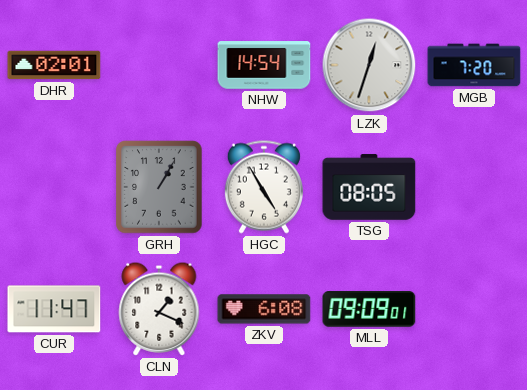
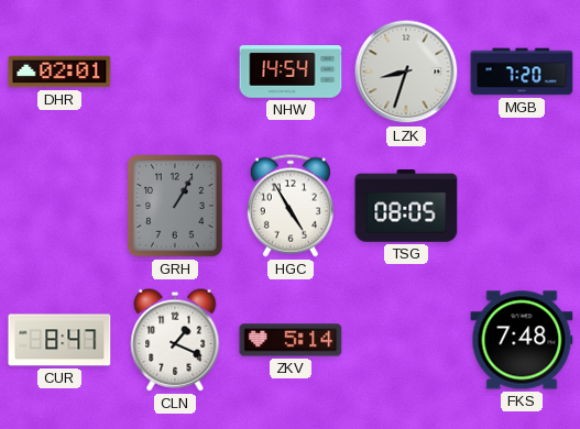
LZK: 12:33 -> 8:33
CUR: 11:47 -> 8:47
ZKV: 6:08 -> 5:14
MLL: 09:09 -> none
FKS: none -> 7:48
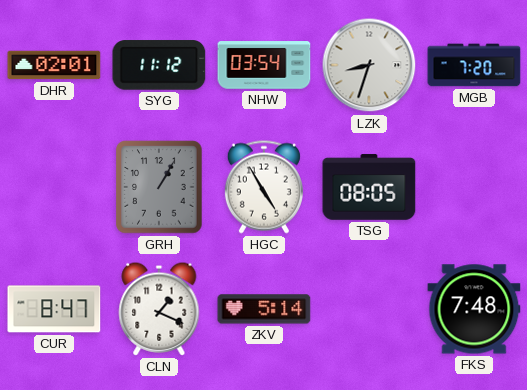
SYG: none -> 11:12
NHW: 14:54 -> 03:54
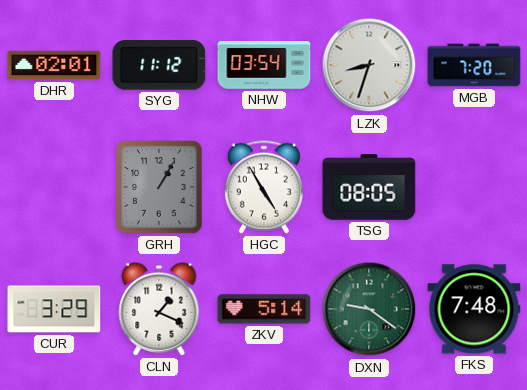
CUR: 8:47 -> 3:29
DXN: none -> 9:21
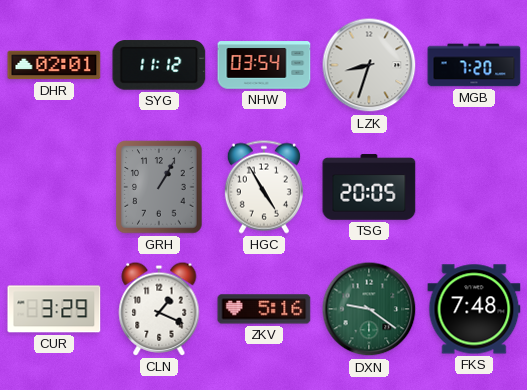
TSG: 08:05 -> 20:05
ZKV: 5:14 -> 5:16
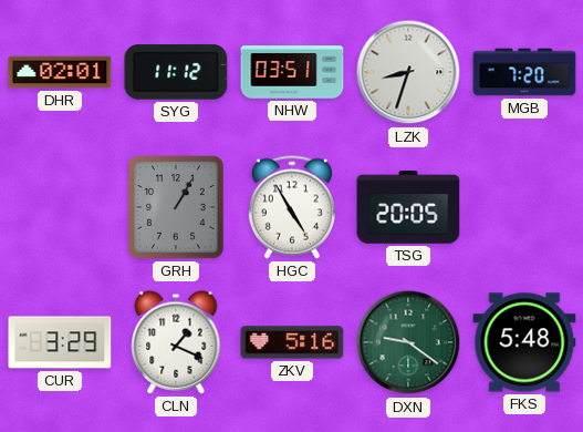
NHW: 03:54 -> 03:51
FKS: 7:48 -> 5:48
